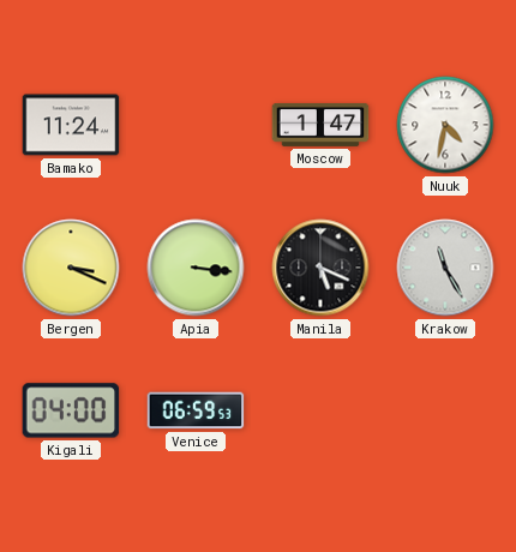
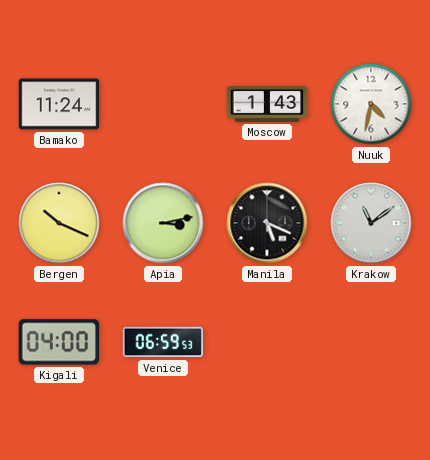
Moscow: 1:47 -> 1:43
Bergen: 3:19 -> 10:19
Apia: 3:16 -> 3:13
Krakow: 11:25 -> 11:09
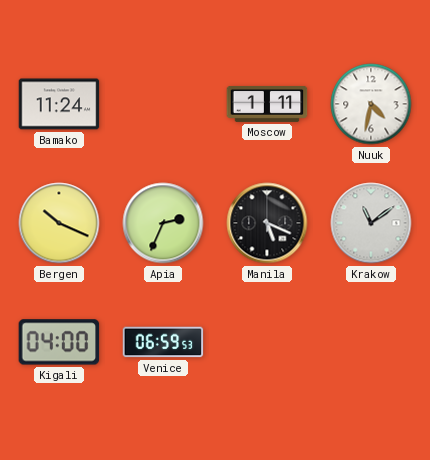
Moscow: 1:43 -> 1:11
Apia: 3:13 -> 2:34
